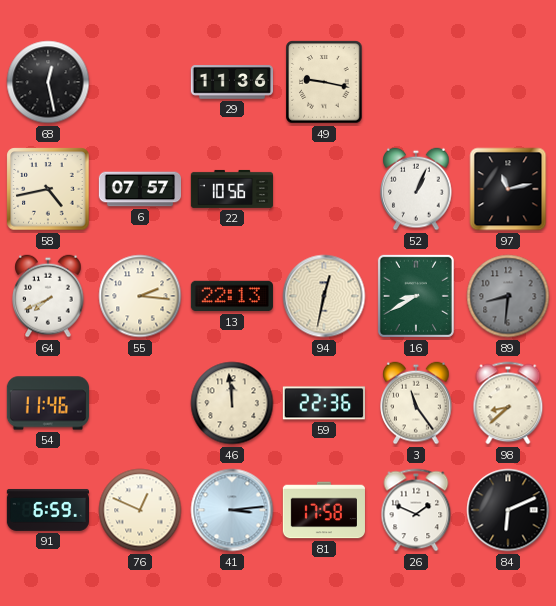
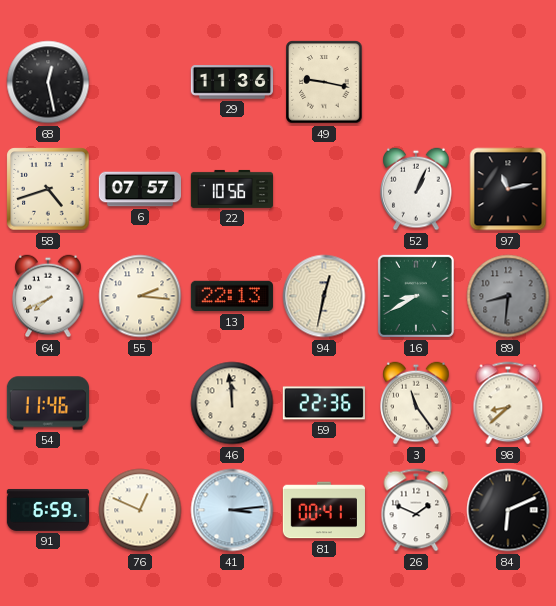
58: 4:43 -> 4:42
81: 17:58 -> 00:41
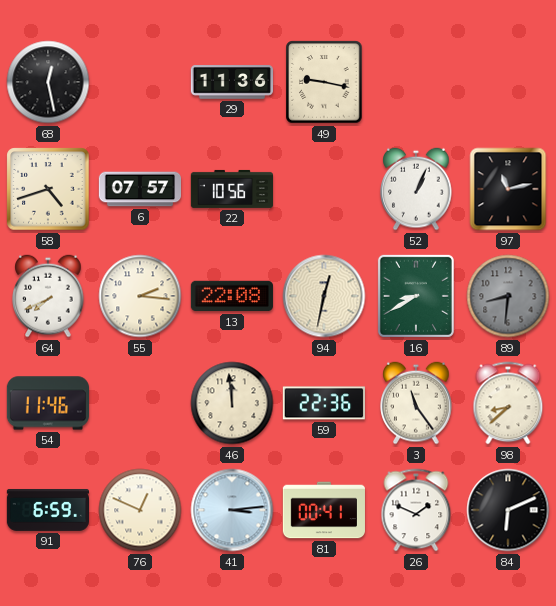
13: 22:13 -> 22:08
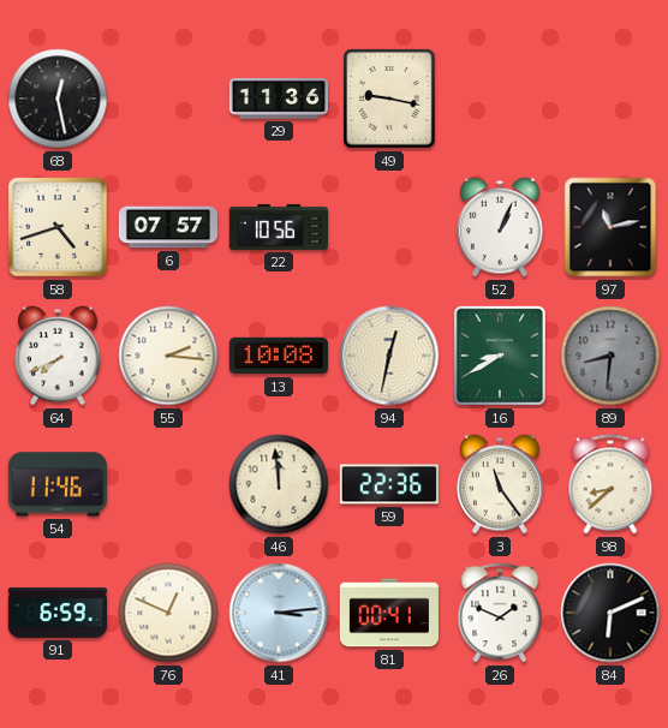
13: 22:08 -> 10:08
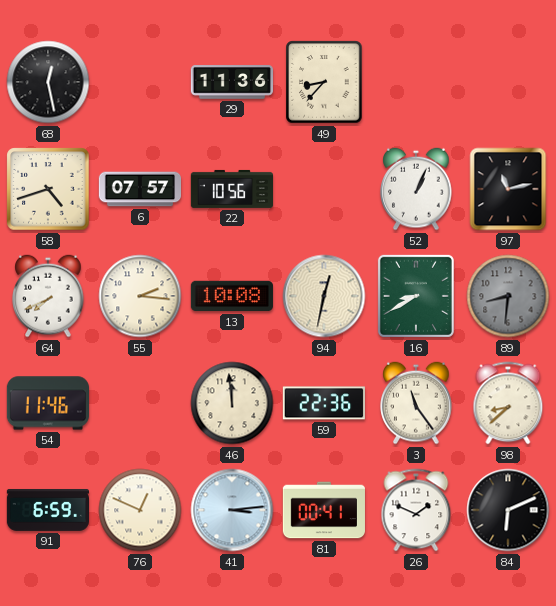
49: 9:17 -> 8:37
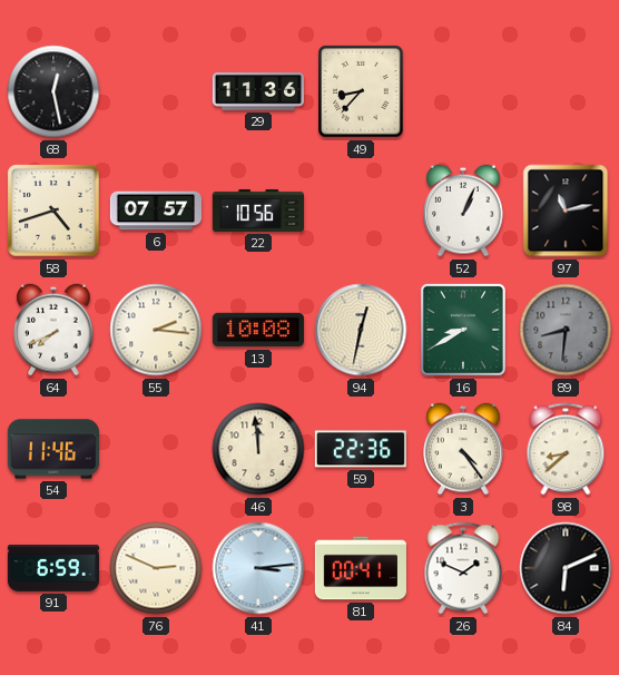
3: 11:24 -> 4:24
76: 12:49 -> 2:49
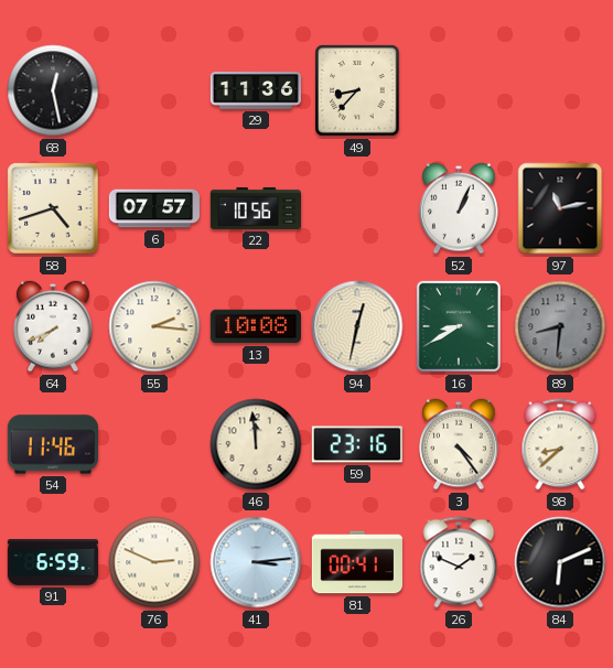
59: 22:36 -> 23:16
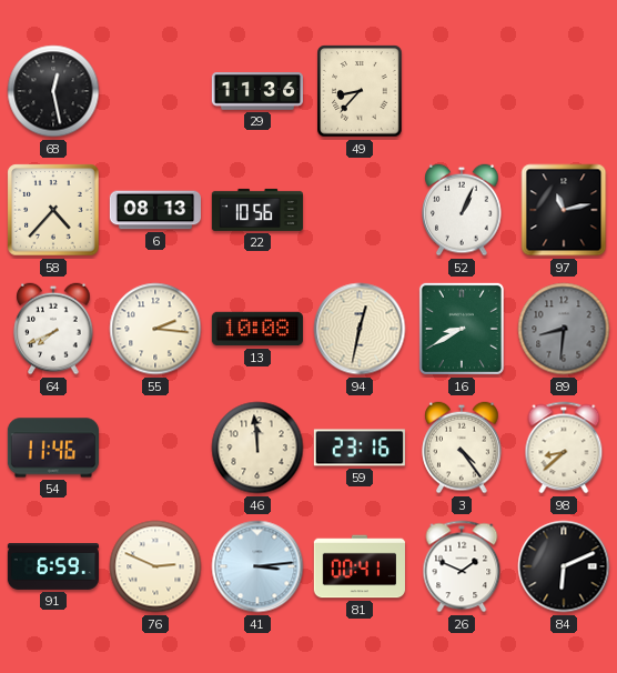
58: 4:42 -> 4:37
6: 07:57 -> 08:13
